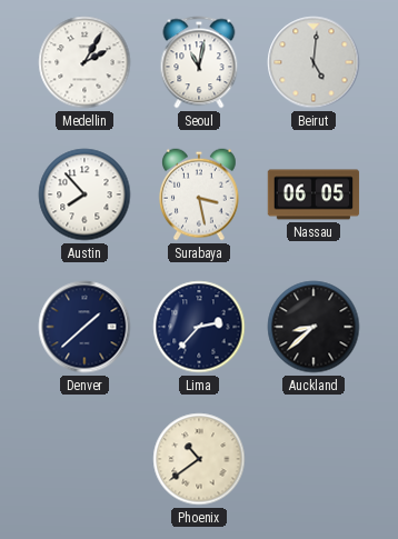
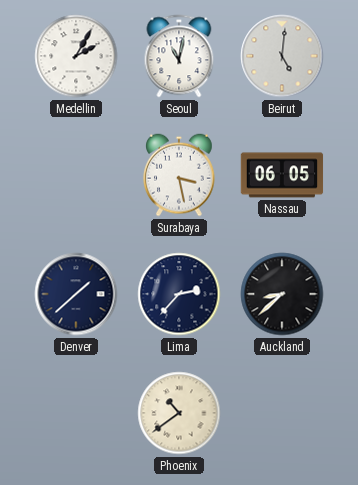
Austin: 7:53 -> none
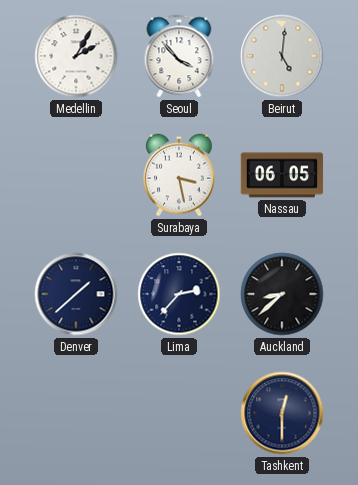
Seoul: 11:02 -> 3:53
Phoenix: 10:39 -> none
Tashkent: none -> 12:30
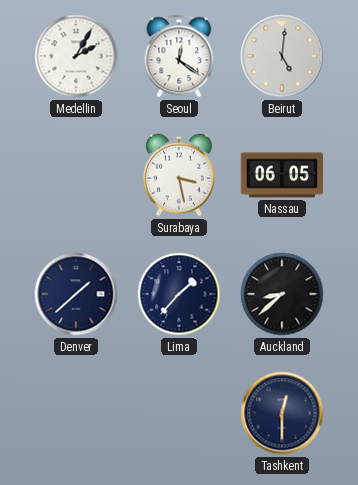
Seoul: 3:53 -> 12:21
Lima: 2:37 -> 1:37
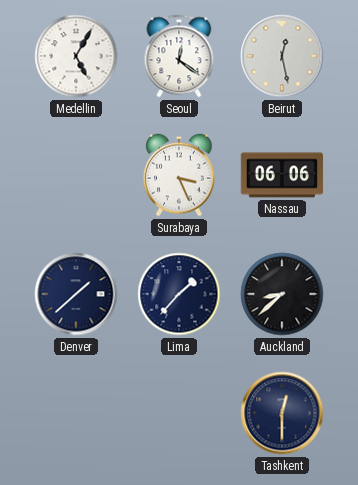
Medellin: 2:05 -> 5:05
Beirut: 5:01 -> 12:28
Surabaya: 3:28 -> 3:26
Nassau: 06:05 -> 06:06
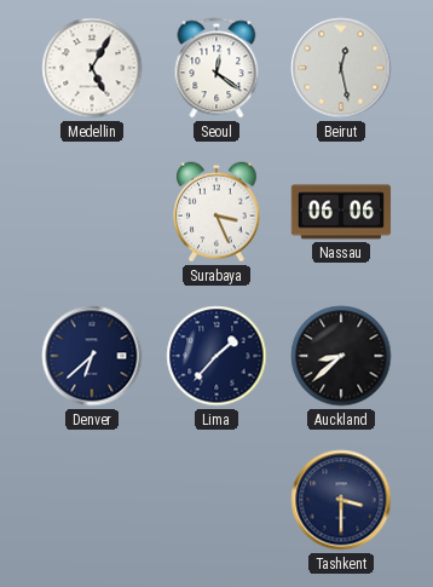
Denver: 1:38 -> 6:38
Tashkent: 12:30 -> 3:30
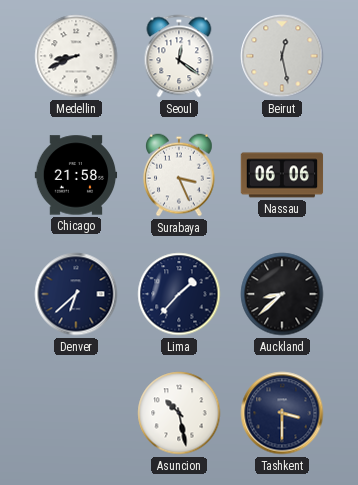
Medellin: 5:05 -> 8:41
Chicago: none -> 21:58
Asuncion: none -> 10:28
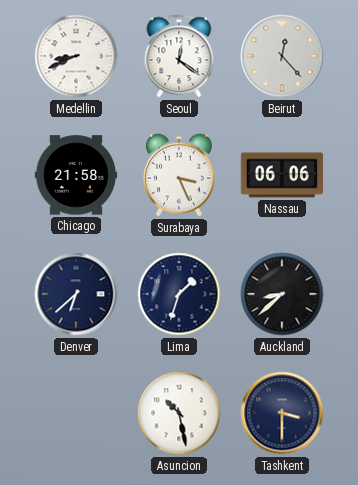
Beirut: 12:28 -> 12:23
Lima: 1:37 -> 1:33
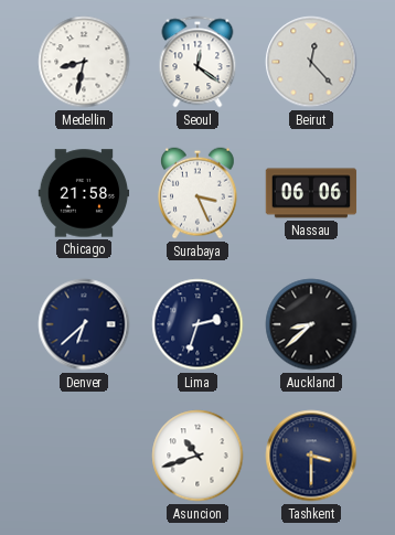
Medellin: 8:41 -> 8:32
Lima: 1:33 -> 2:33
Asuncion: 10:28 -> 10:42
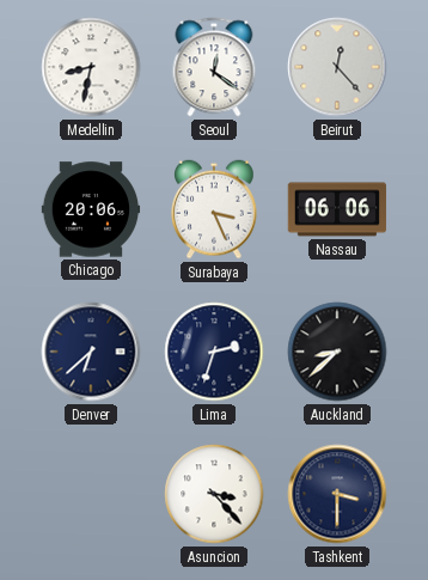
Chicago: 21:58 -> 20:06
Asuncion: 10:42 -> 3:23
